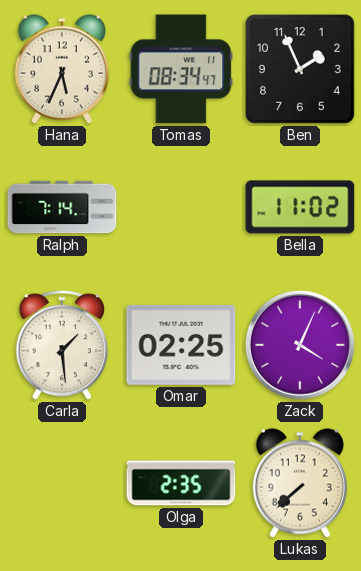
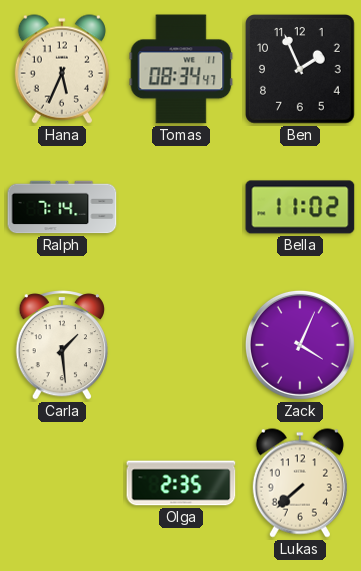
Omar: 02:25 -> none
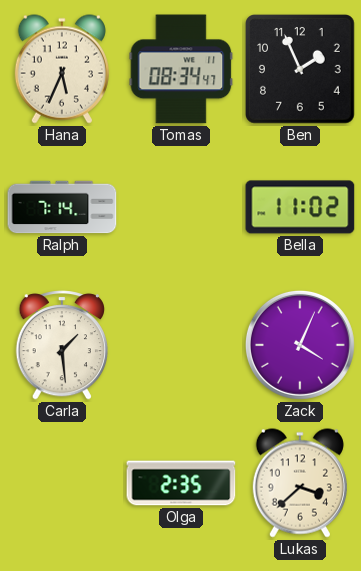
Lukas: 7:38 -> 3:38
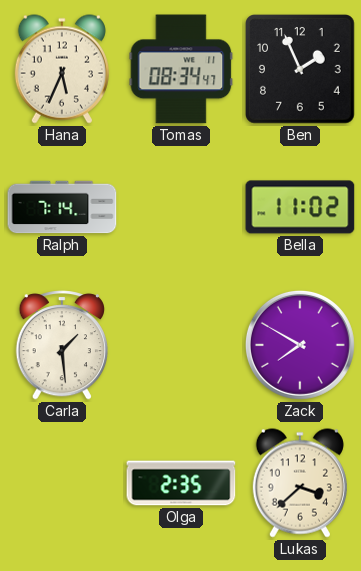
Zack: 4:04 -> 7:50
